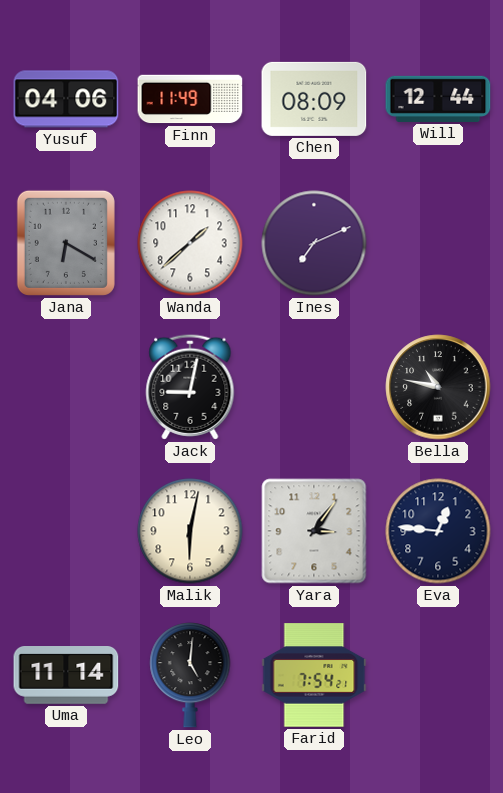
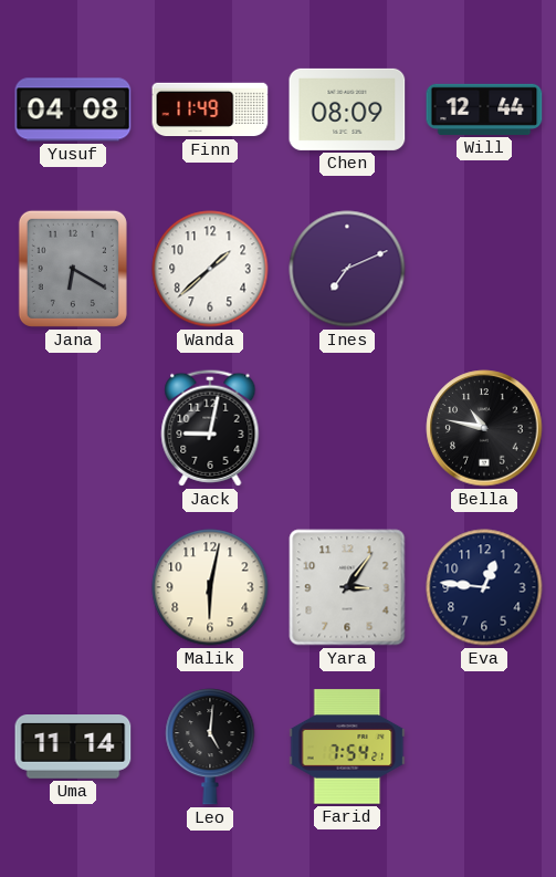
Yusuf: 04:06 -> 04:08
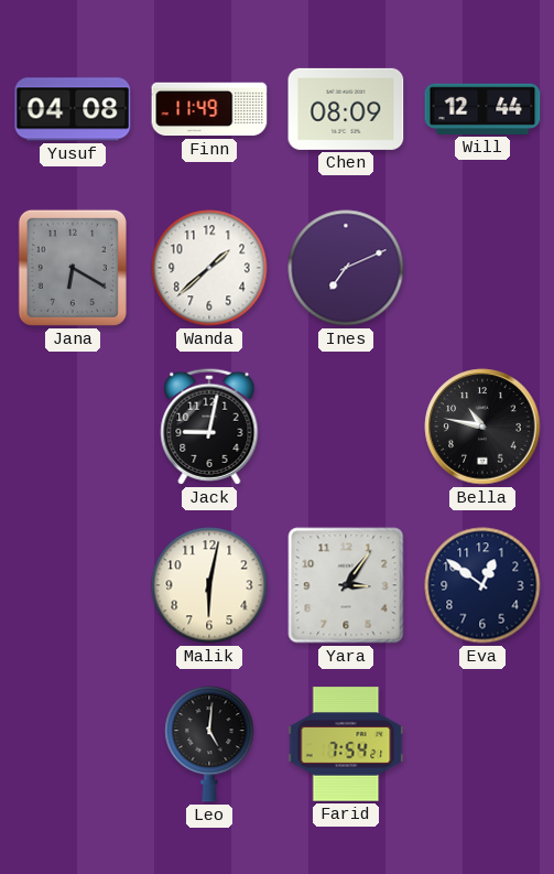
Eva: 12:46 -> 12:51
Uma: 11:14 -> none
